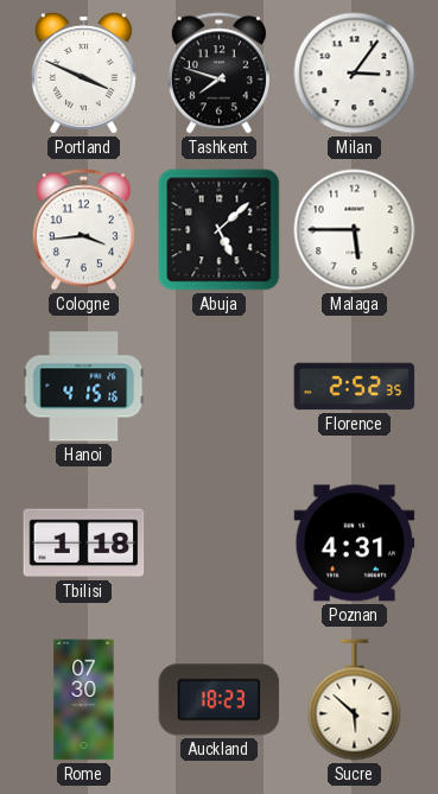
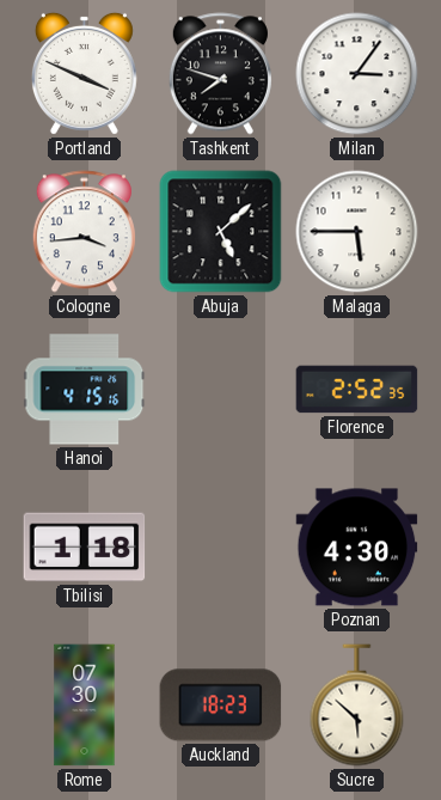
Poznan: 4:31 -> 4:30
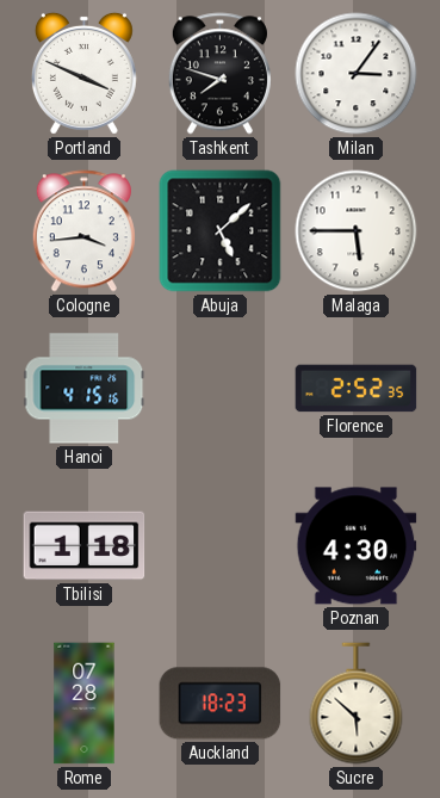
Rome: 07:30 -> 07:28
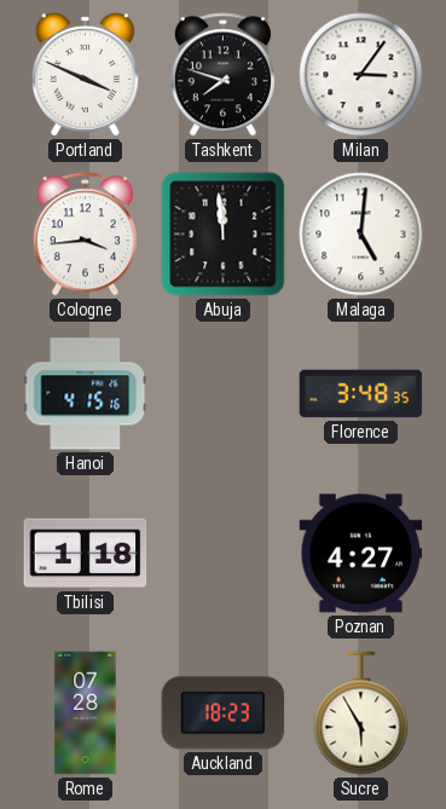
Abuja: 5:08 -> 11:59
Malaga: 5:45 -> 5:01
Florence: 2:52 -> 3:48
Poznan: 4:30 -> 4:27
Sucre: 5:52 -> 5:55
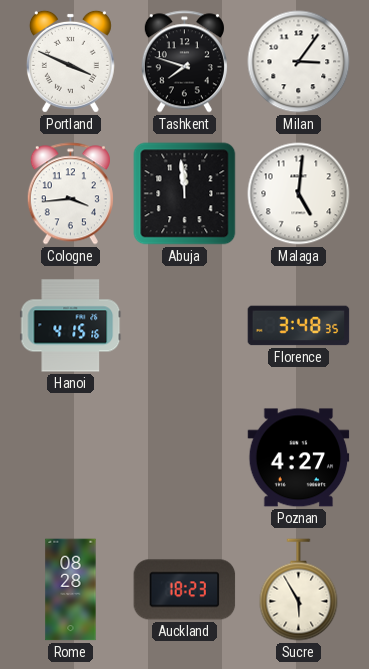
Tbilisi: 1:18 -> none
Rome: 07:28 -> 08:28
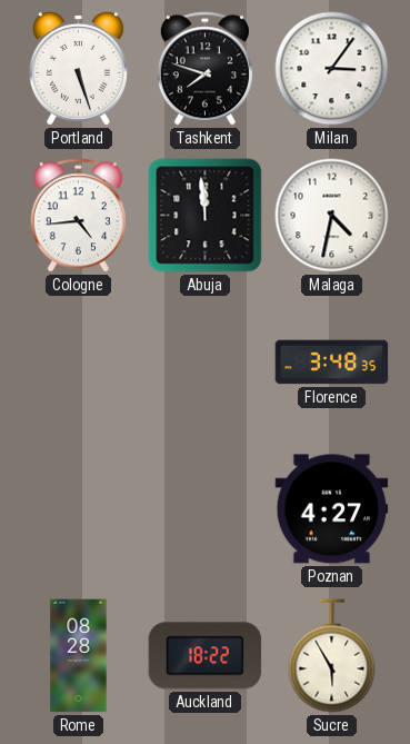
Portland: 3:49 -> 5:27
Cologne: 3:44 -> 4:44
Malaga: 5:01 -> 4:32
Hanoi: 4:15 -> none
Auckland: 18:23 -> 18:22
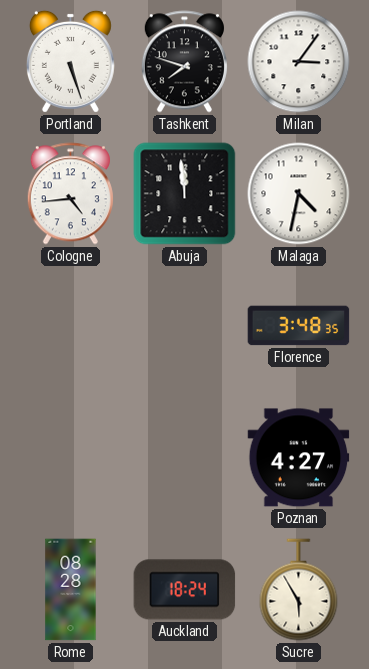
Auckland: 18:22 -> 18:24
